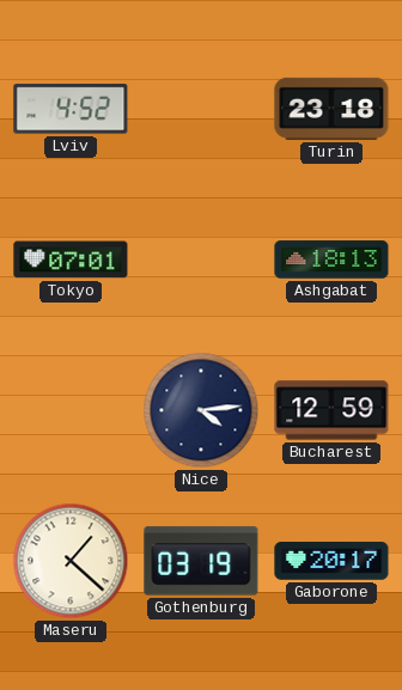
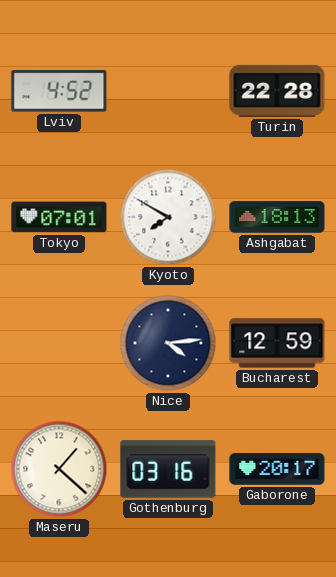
Turin: 23:18 -> 22:28
Kyoto: none -> 7:50
Gothenburg: 03:19 -> 03:16
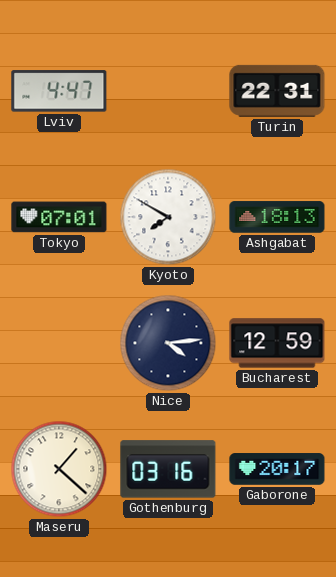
Lviv: 4:52 -> 4:47
Turin: 22:28 -> 22:31
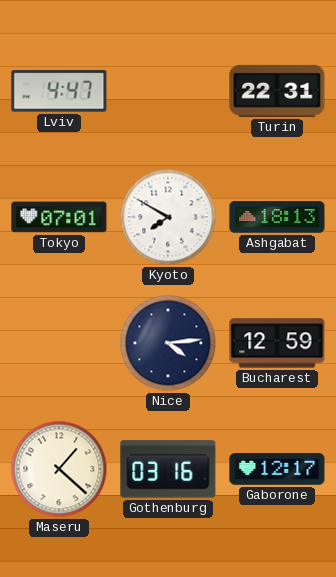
Gaborone: 20:17 -> 12:17
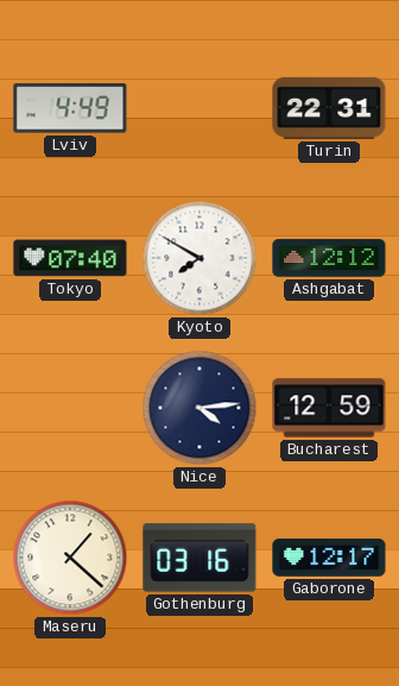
Lviv: 4:47 -> 4:49
Tokyo: 07:01 -> 07:40
Ashgabat: 18:13 -> 12:12
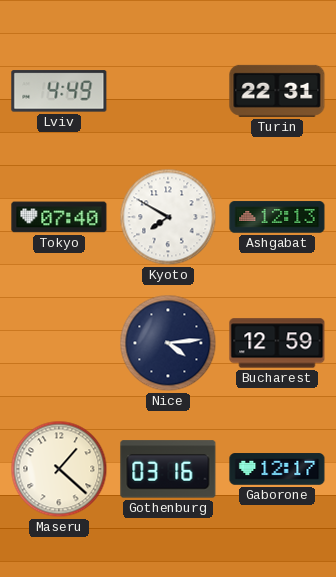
Ashgabat: 12:12 -> 12:13
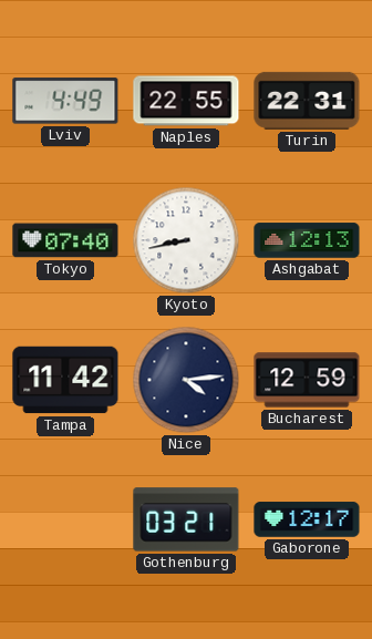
Naples: none -> 22:55
Kyoto: 7:50 -> 8:43
Tampa: none -> 11:42
Maseru: 1:22 -> none
Gothenburg: 03:16 -> 03:21
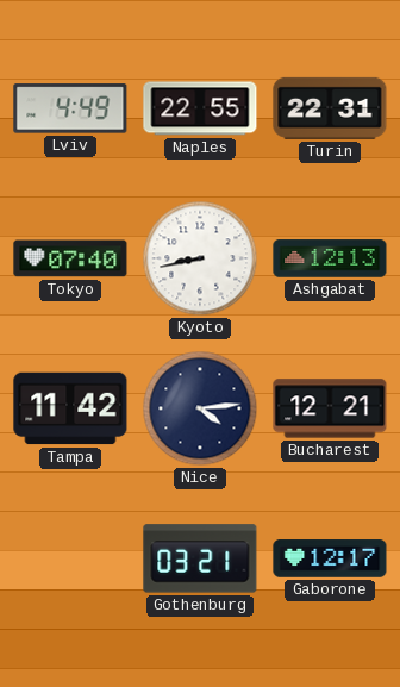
Bucharest: 12:59 -> 12:21
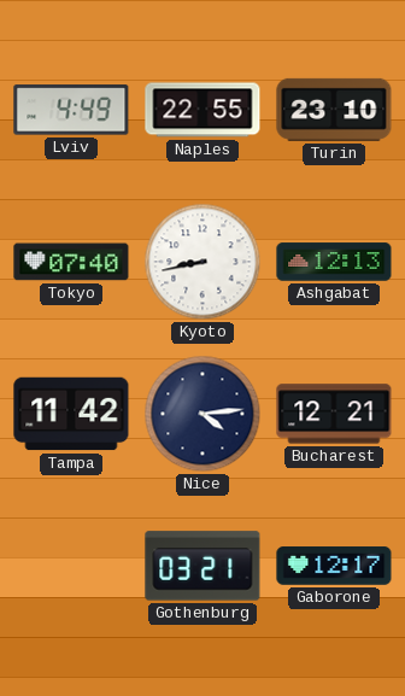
Turin: 22:31 -> 23:10
